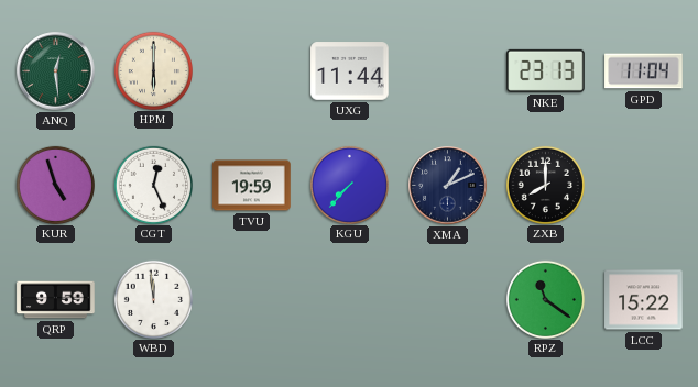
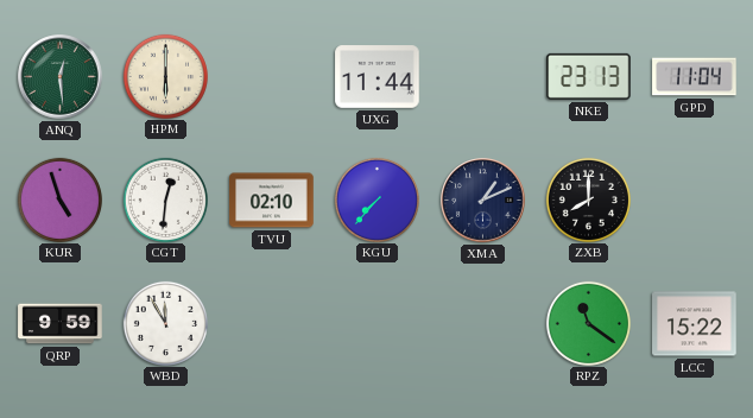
CGT: 12:26 -> 12:31
TVU: 19:59 -> 02:10
WBD: 11:59 -> 11:55
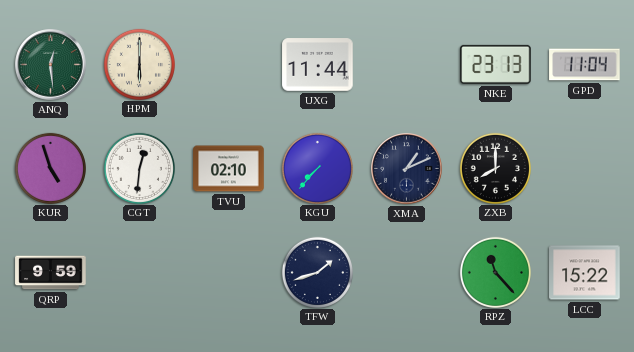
WBD: 11:55 -> none
TFW: none -> 1:42
RPZ: 11:21 -> 11:23
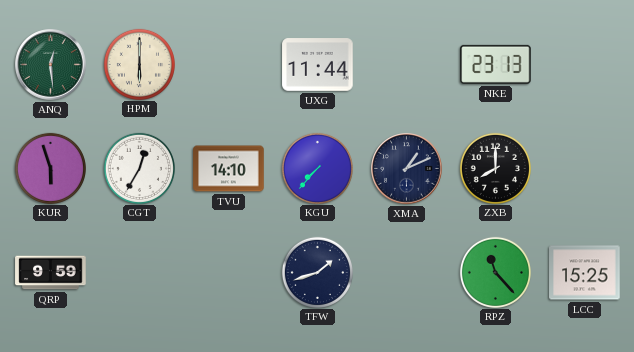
GPD: 11:04 -> none
KUR: 4:57 -> 5:57
CGT: 12:31 -> 12:35
TVU: 02:10 -> 14:10
LCC: 15:22 -> 15:25
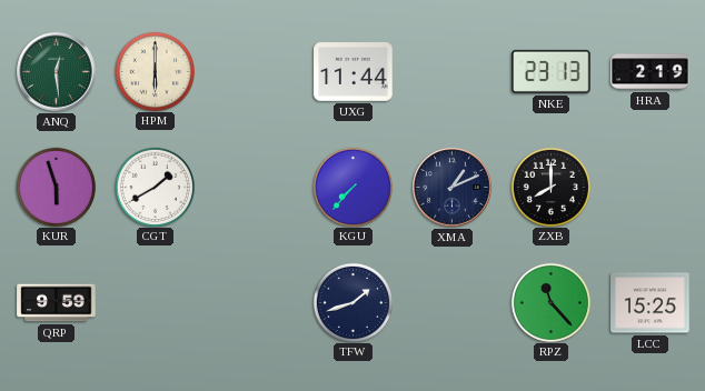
HRA: none -> 2:19
CGT: 12:35 -> 1:40
TVU: 14:10 -> none
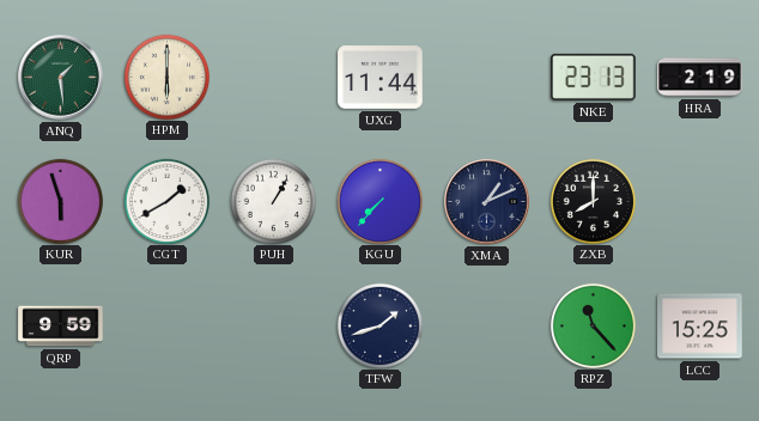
ANQ: 12:29 -> 1:29
PUH: none -> 1:05
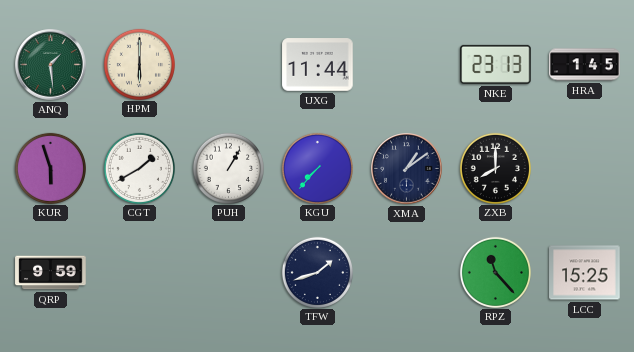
HRA: 2:19 -> 1:45
XMA: 1:11 -> 1:09
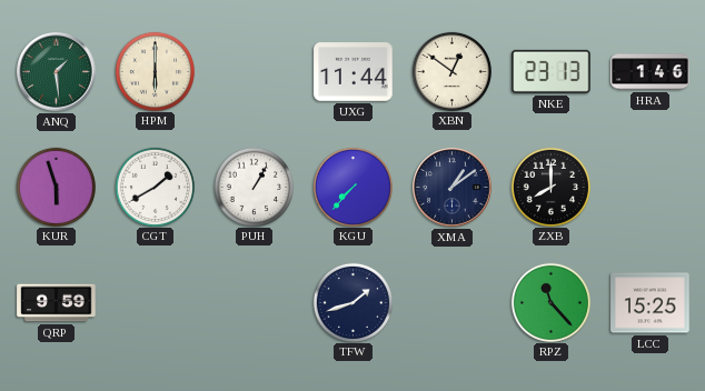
XBN: none -> 12:51
HRA: 1:45 -> 1:46
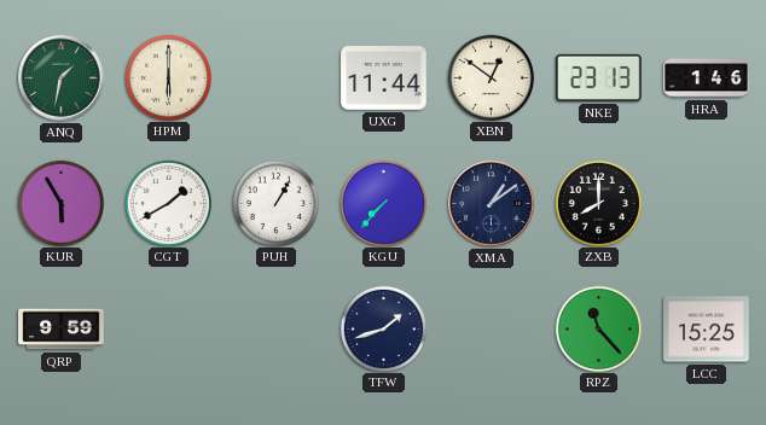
ANQ: 1:29 -> 1:32
KUR: 5:57 -> 5:55
